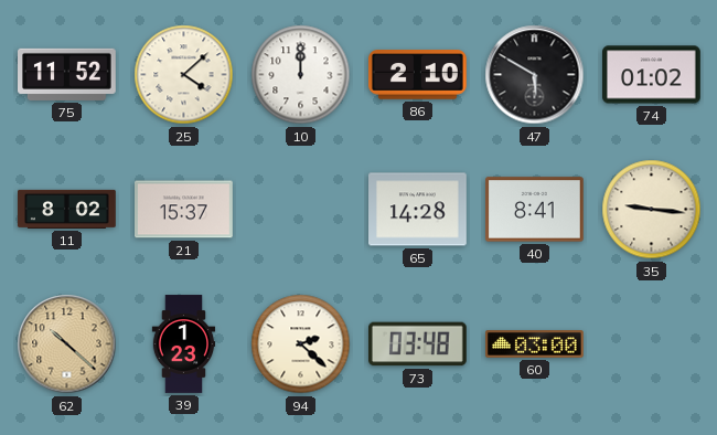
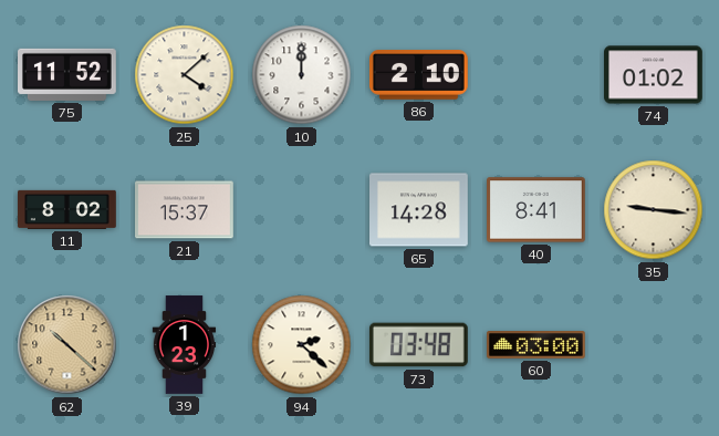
47: 5:50 -> none
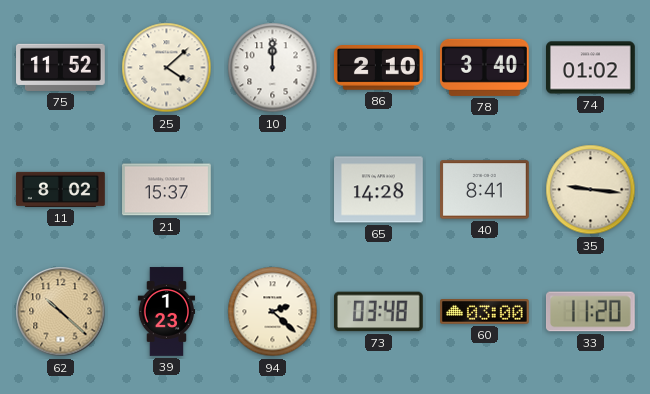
78: none -> 3:40
33: none -> 11:20
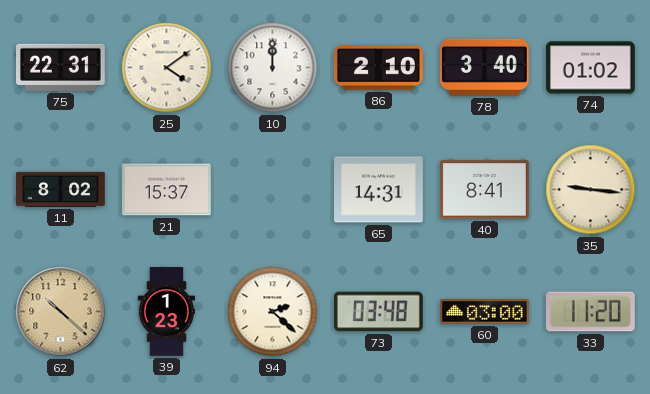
75: 11:52 -> 22:31
25: 4:08 -> 4:09
65: 14:28 -> 14:31
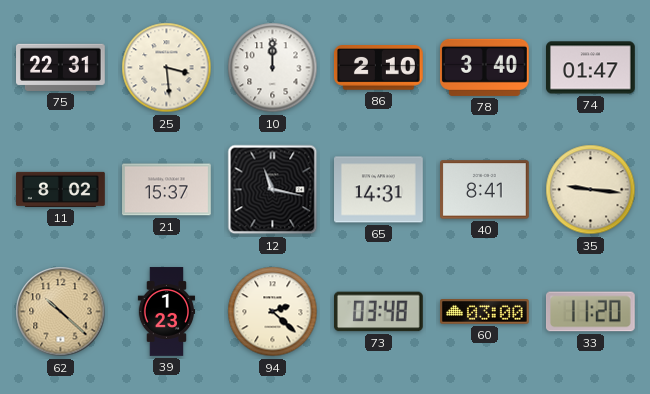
25: 4:09 -> 3:29
74: 01:02 -> 01:47
12: none -> 11:17
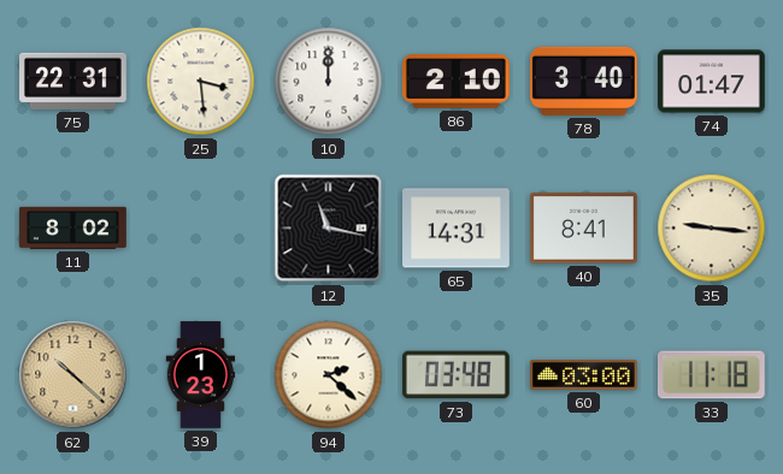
21: 15:37 -> none
33: 11:20 -> 11:18
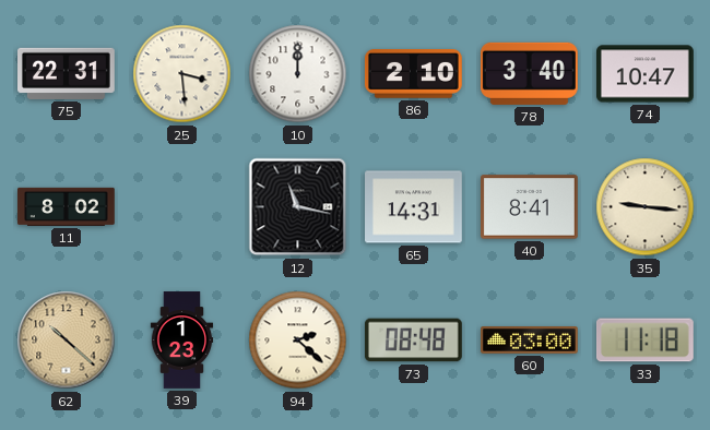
74: 01:47 -> 10:47
73: 03:48 -> 08:48
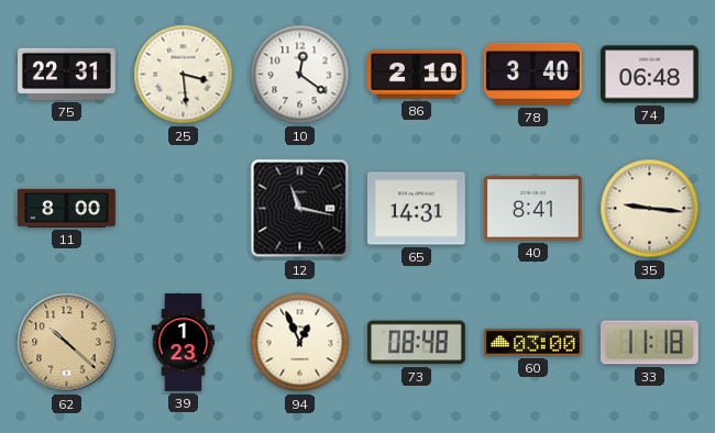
10: 12:00 -> 12:21
74: 10:47 -> 06:48
11: 8:02 -> 8:00
94: 2:22 -> 12:56
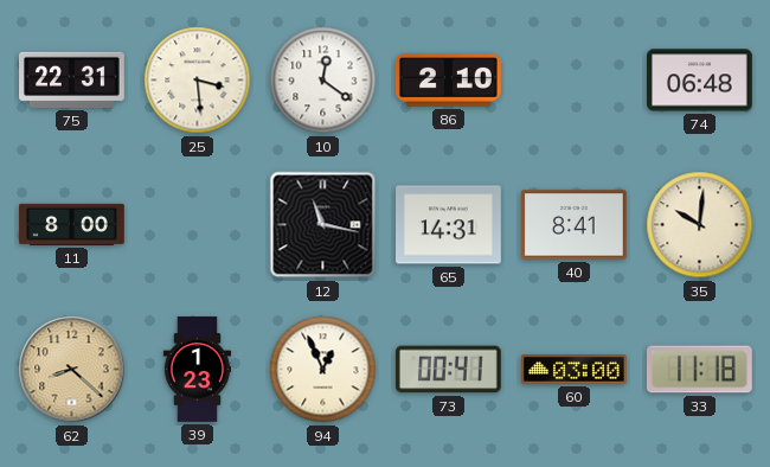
78: 3:40 -> none
35: 9:16 -> 10:01
62: 10:22 -> 8:22
73: 08:48 -> 00:41
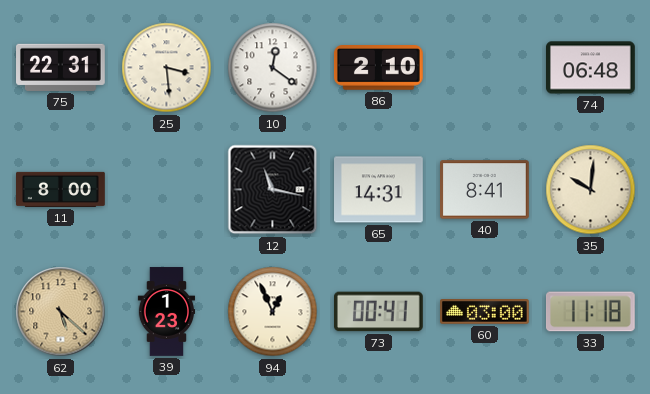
62: 8:22 -> 5:22
